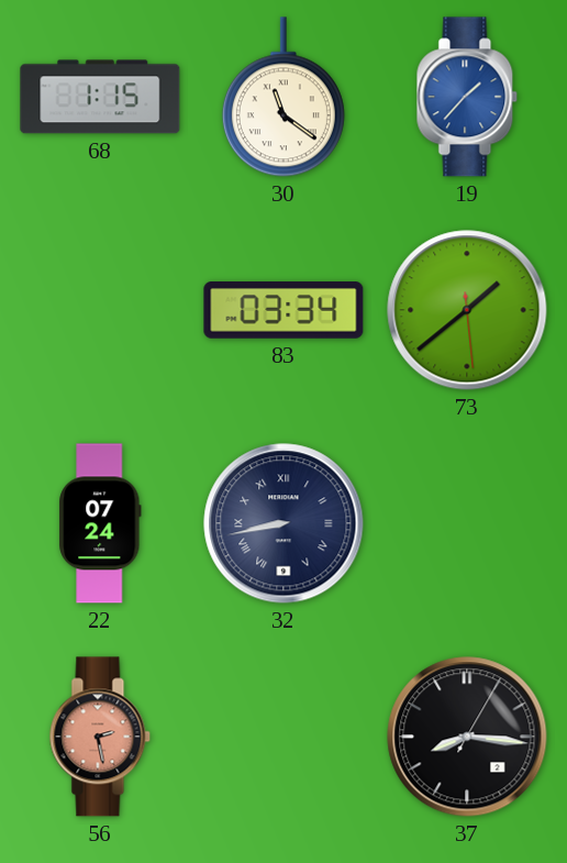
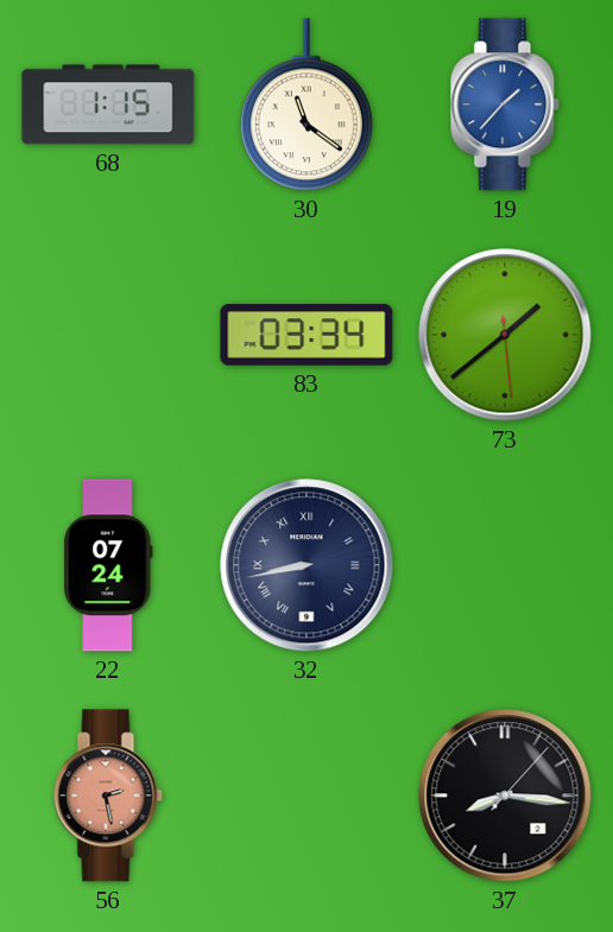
37: 8:16:05 -> 8:16:07
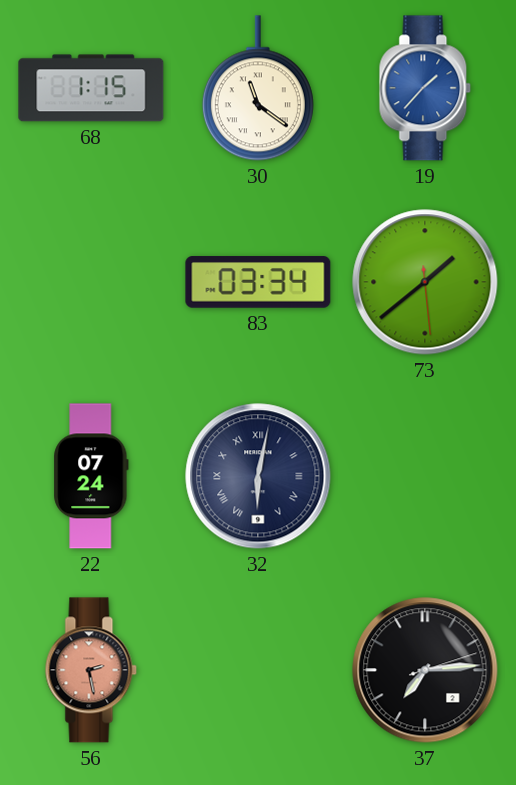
32: 8:43 -> 6:02
37: 8:16 -> 7:14
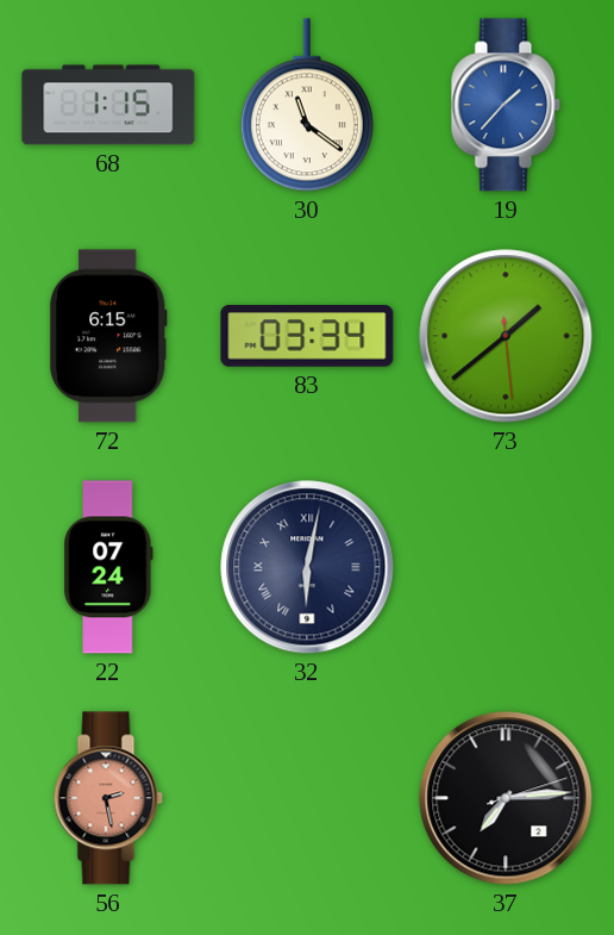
72: none -> 6:15
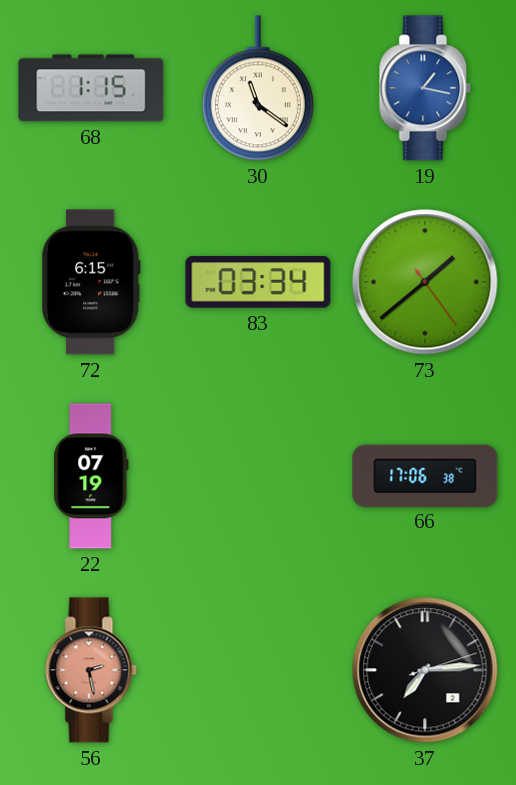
19: 1:37 -> 1:17
73: 1:38:29 -> 1:38:24
22: 07:24 -> 07:19
32: 6:02 -> none
66: none -> 17:06
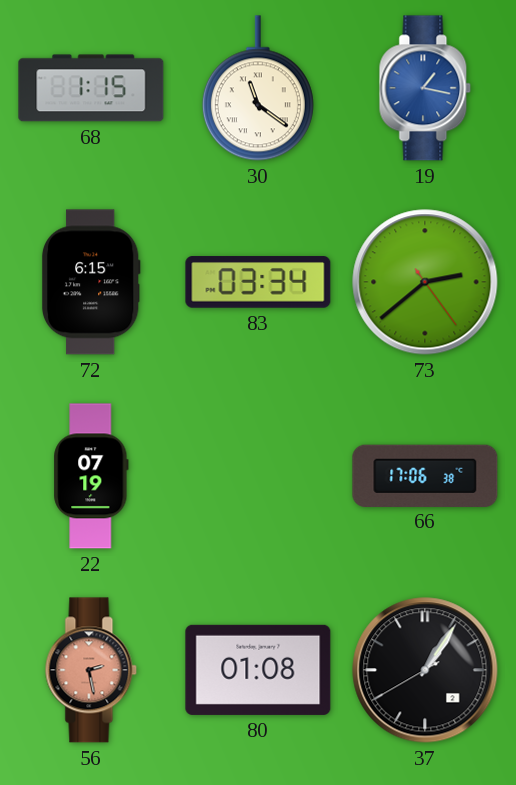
73: 1:38 -> 2:38
80: none -> 01:08
37: 7:14 -> 1:05
